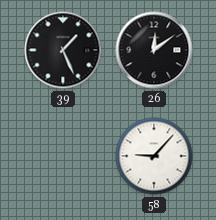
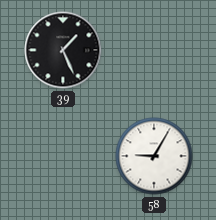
26: 12:09 -> none
58: 9:07 -> 9:05
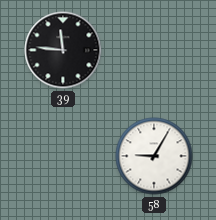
39: 1:26 -> 11:46
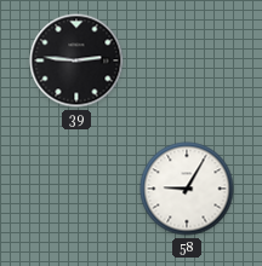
39: 11:46 -> 2:46
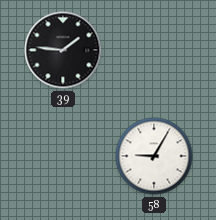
39: 2:46 -> 1:46
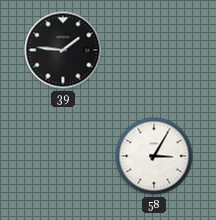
58: 9:05 -> 3:05
